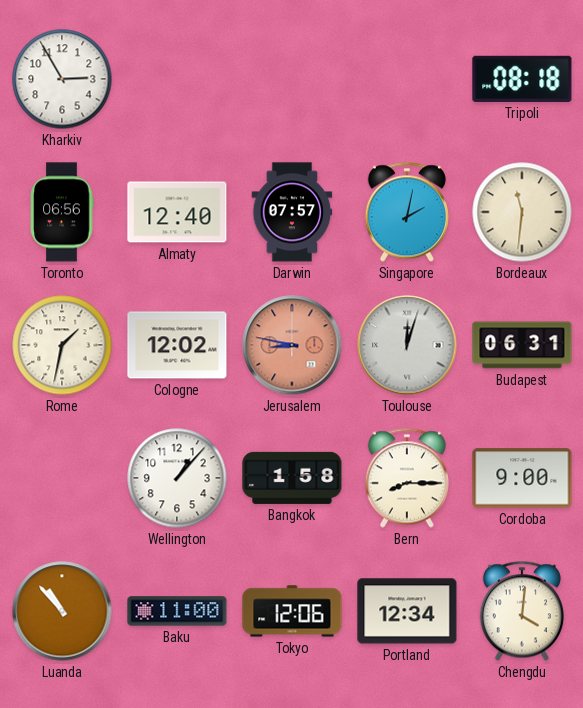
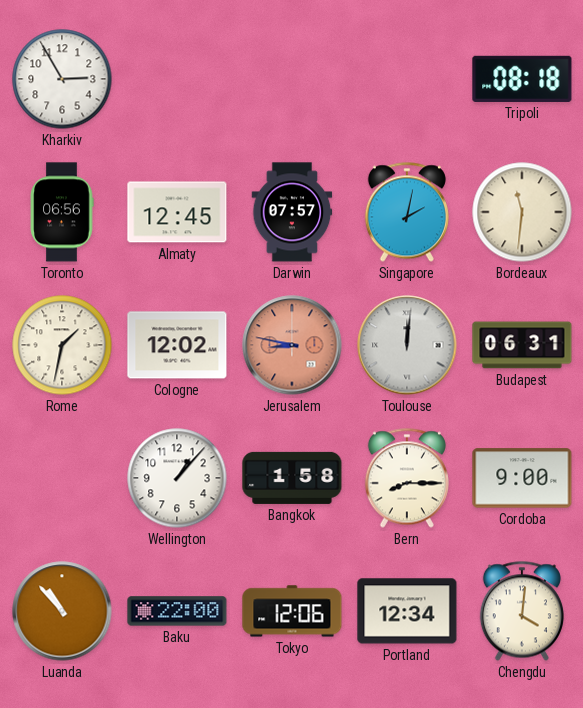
Almaty: 12:40 -> 12:45
Toulouse: 12:03 -> 12:01
Baku: 11:00 -> 22:00
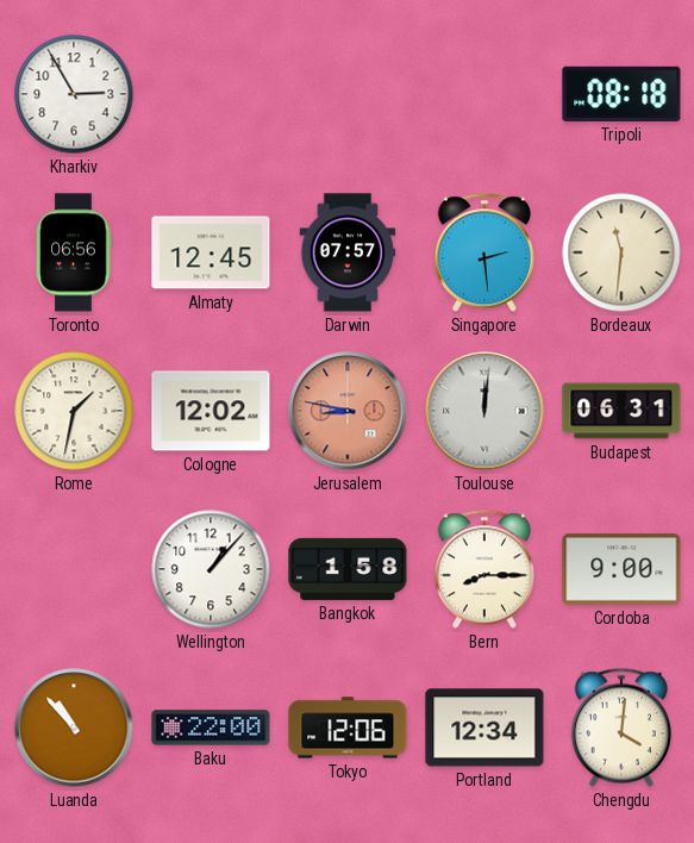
Singapore: 2:02 -> 2:29
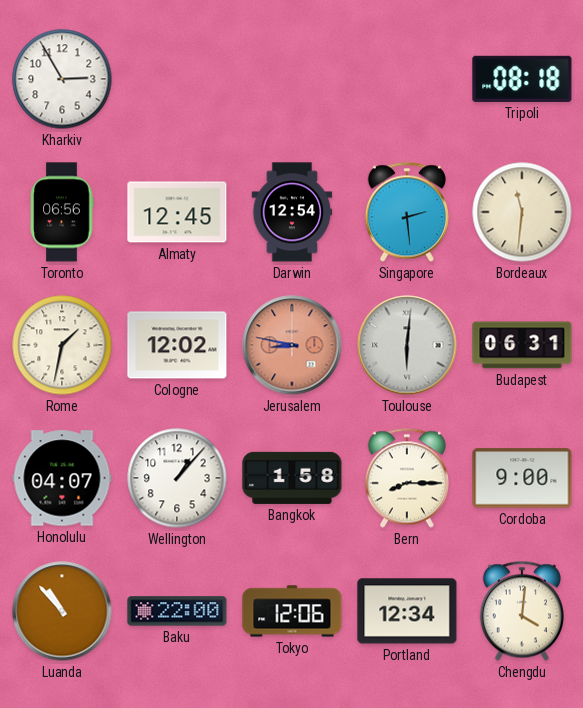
Darwin: 07:57 -> 12:54
Toulouse: 12:01 -> 6:01
Honolulu: none -> 04:07
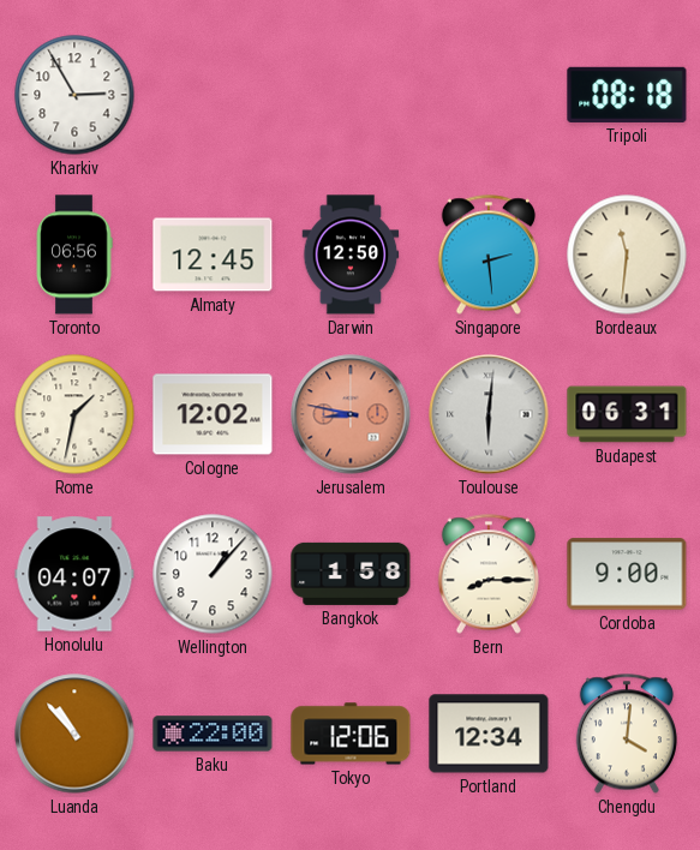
Darwin: 12:54 -> 12:50
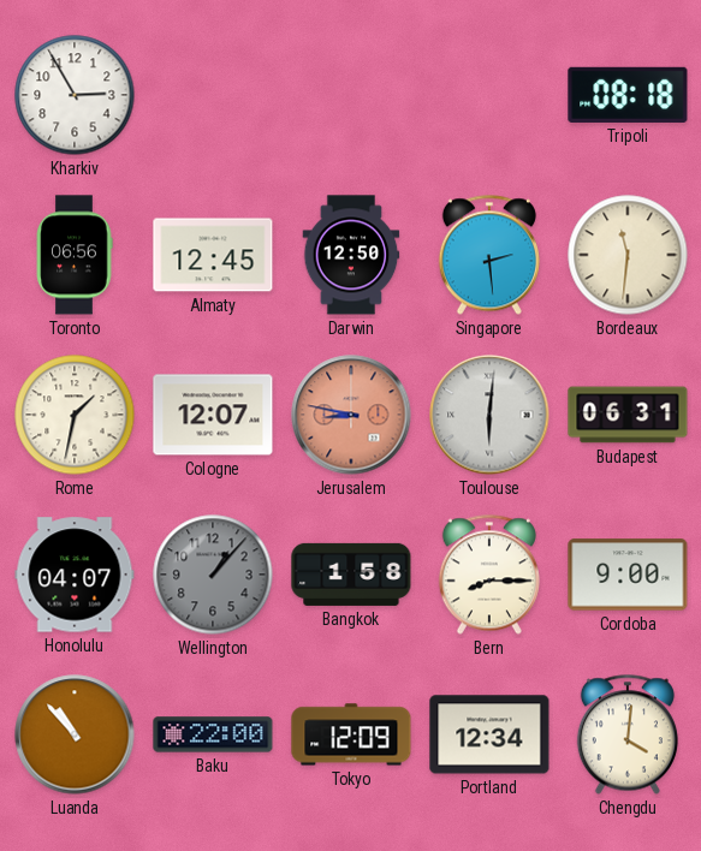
Cologne: 12:02 -> 12:07
Wellington dial: white -> grey
Tokyo: 12:06 -> 12:09
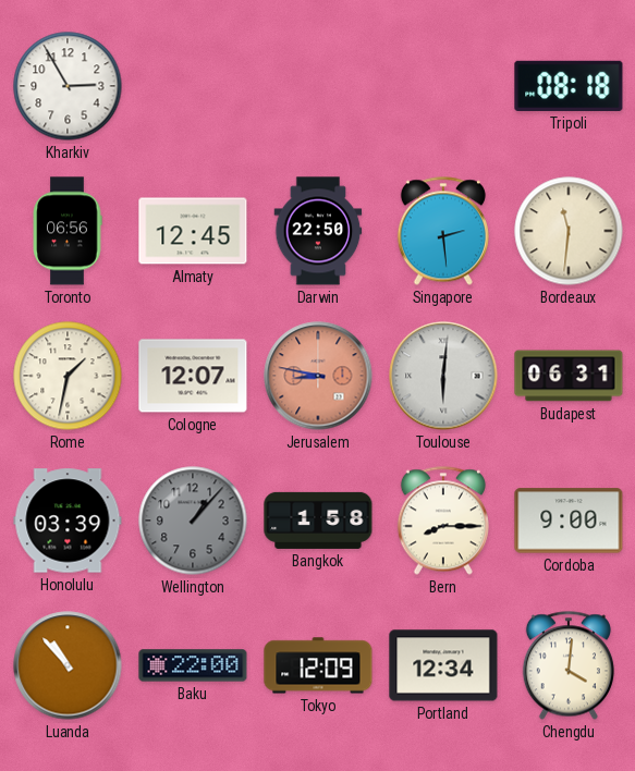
Darwin: 12:50 -> 22:50
Honolulu: 04:07 -> 03:39
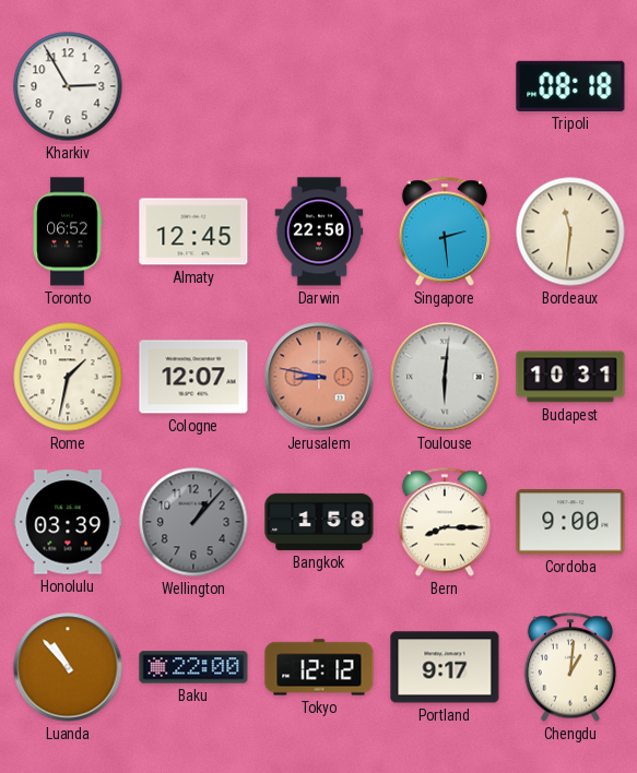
Toronto: 06:56 -> 06:52
Budapest: 06:31 -> 10:31
Tokyo: 12:09 -> 12:12
Portland: 12:34 -> 9:17
Chengdu: 4:01 -> 1:01
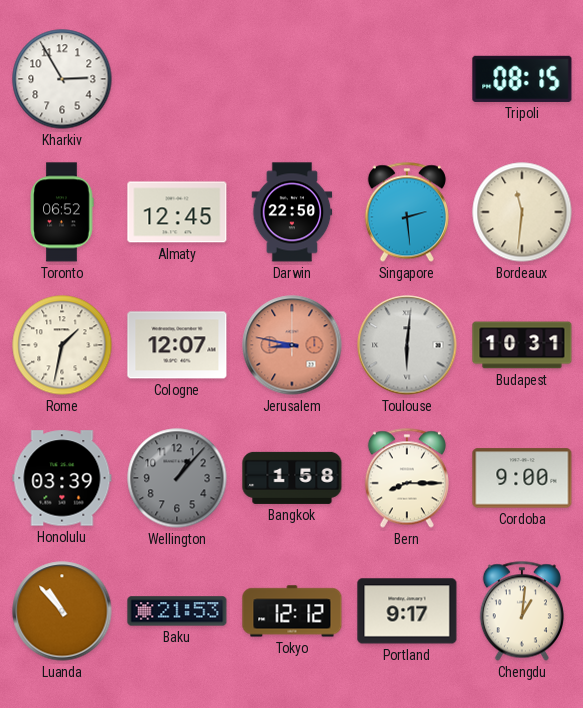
Tripoli: 08:18 -> 08:15
Baku: 22:00 -> 21:53
